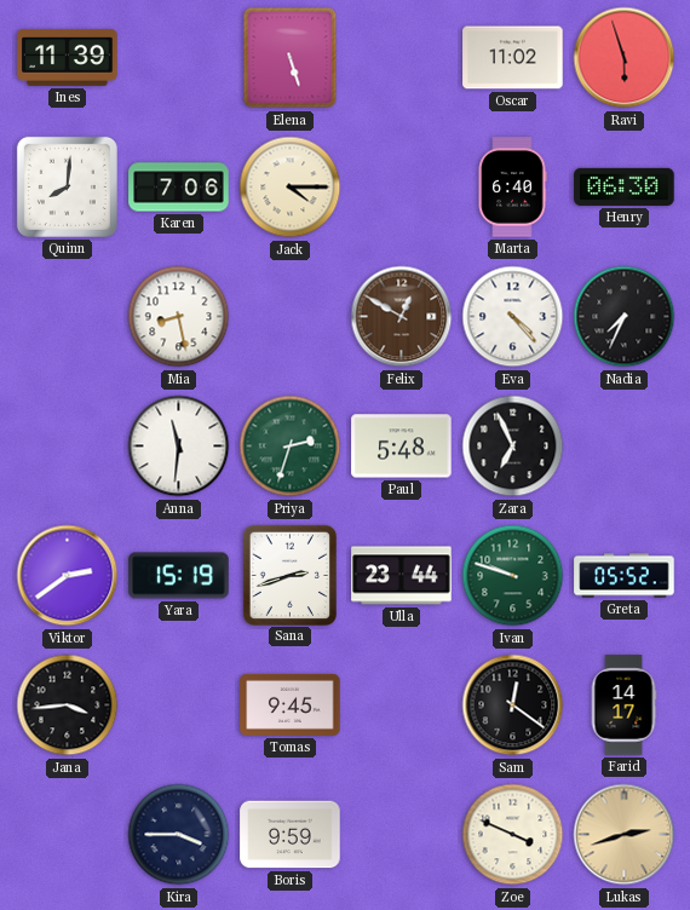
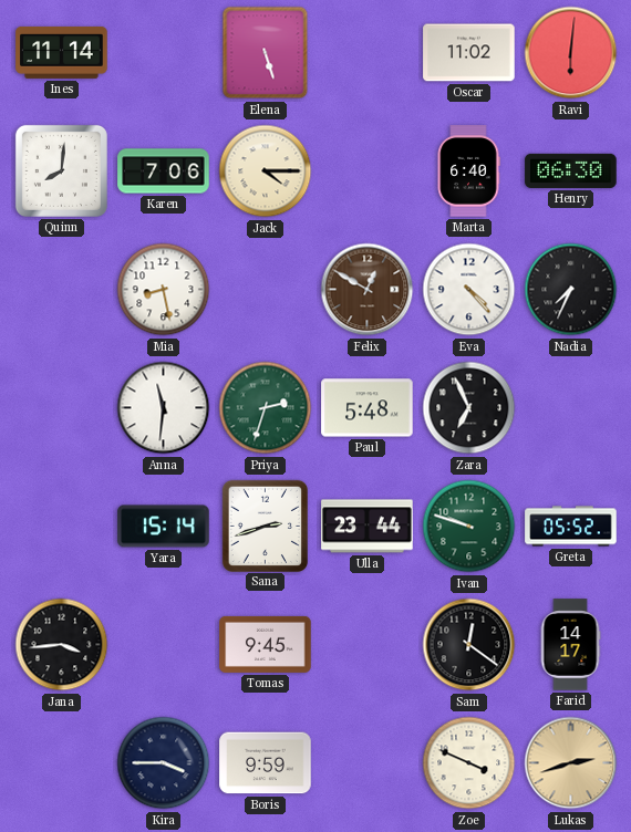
Ines: 11:39 -> 11:14
Ravi: 5:57 -> 6:01
Viktor: 2:39 -> none
Yara: 15:19 -> 15:14
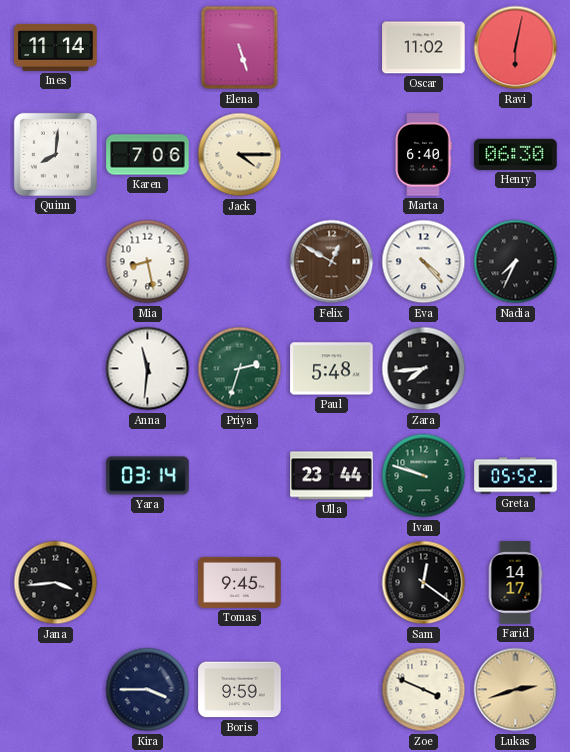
Ravi: 6:01 -> 6:02
Zara: 6:56 -> 7:44
Yara: 15:14 -> 03:14
Sana: 2:42 -> none
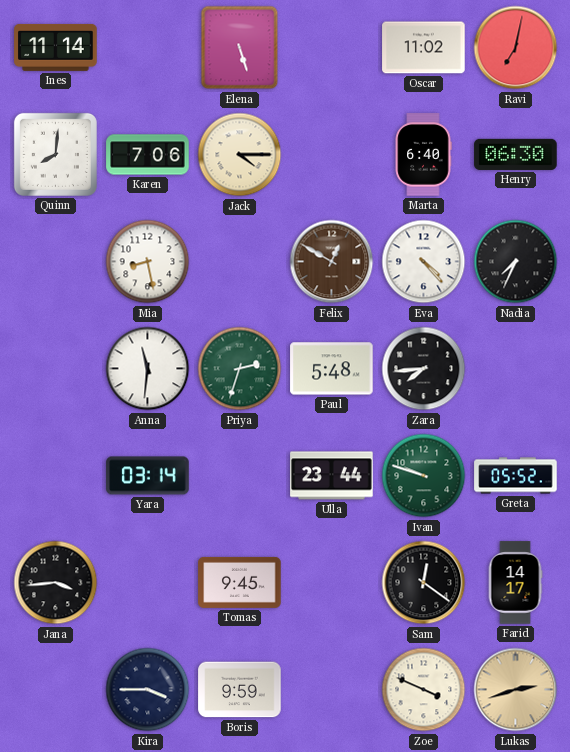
Ravi: 6:02 -> 7:02
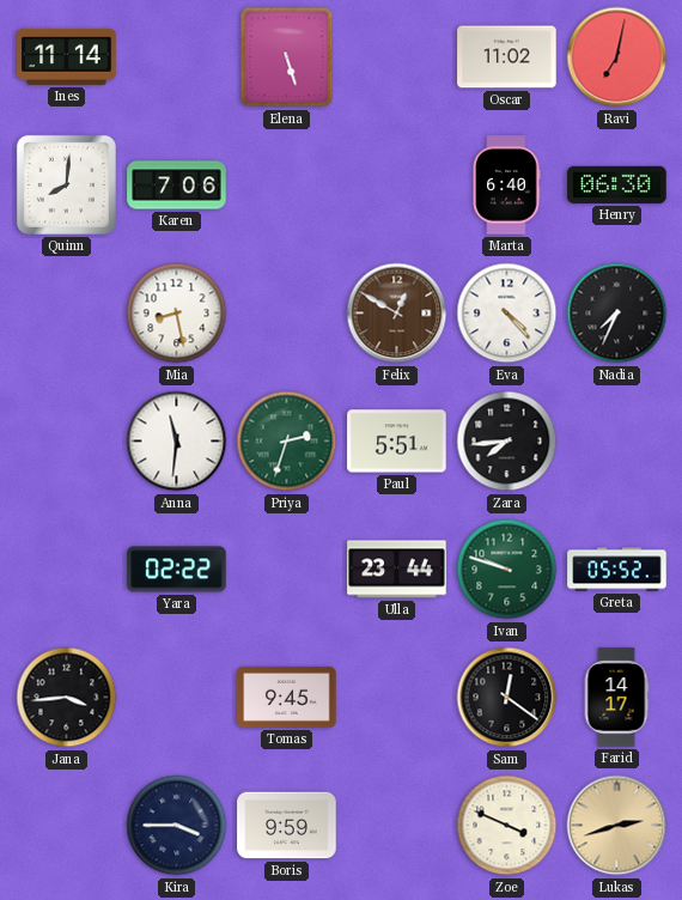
Jack: 4:15 -> none
Paul: 5:48 -> 5:51
Yara: 03:14 -> 02:22
